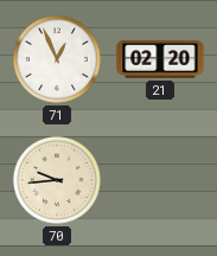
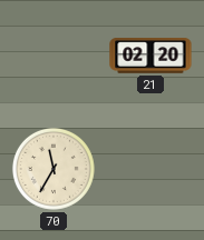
71: 12:56 -> none
70: 9:44 -> 11:35
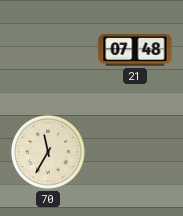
21: 02:20 -> 07:48
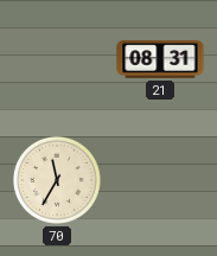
21: 07:48 -> 08:31
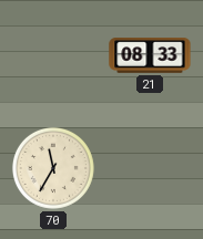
21: 08:31 -> 08:33
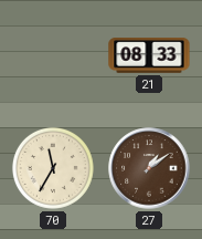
27: none -> 1:09
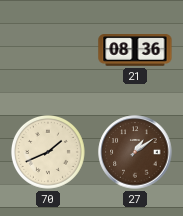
21: 08:33 -> 08:36
70: 11:35 -> 1:41
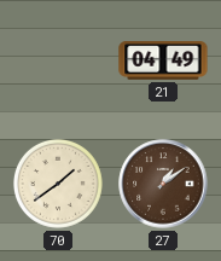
21: 08:36 -> 04:49
70: 1:41 -> 1:39
